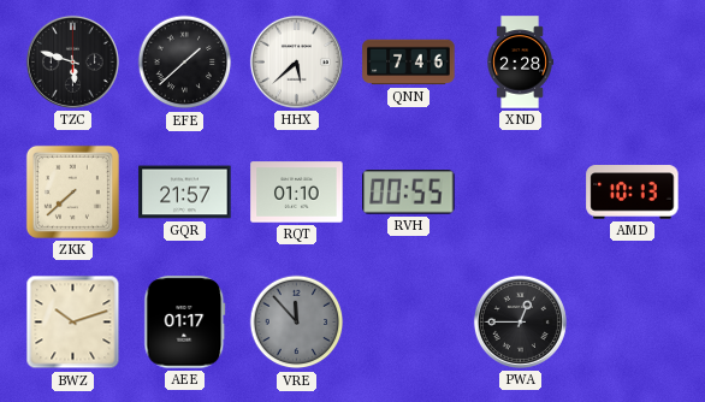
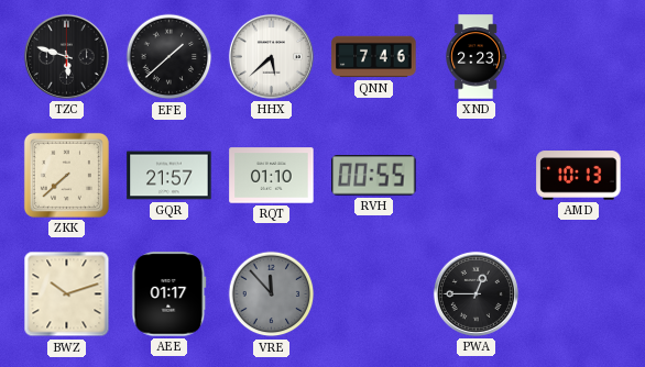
XND: 2:28 -> 2:23
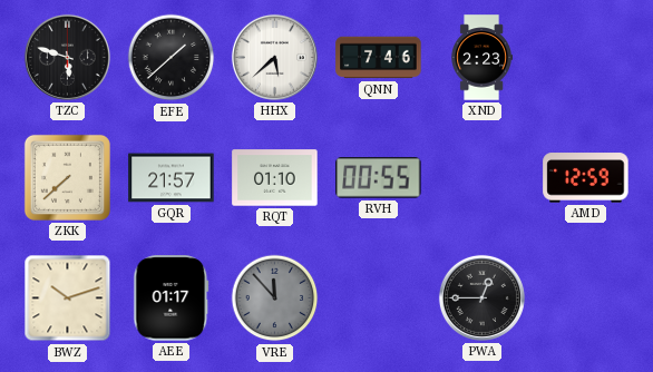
AMD: 10:13 -> 12:59
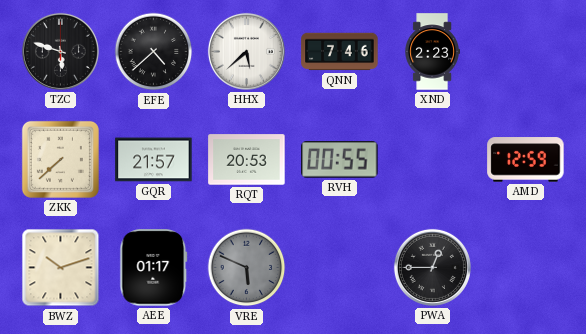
EFE: 1:38 -> 4:38
RQT: 01:10 -> 20:53
VRE: 11:53 -> 5:49
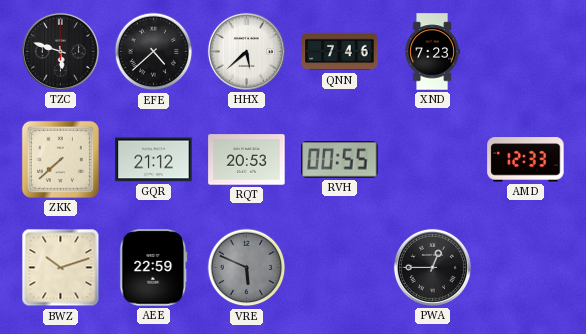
XND: 2:23 -> 7:23
GQR: 21:57 -> 21:12
AMD: 12:59 -> 12:33
AEE: 01:17 -> 22:59
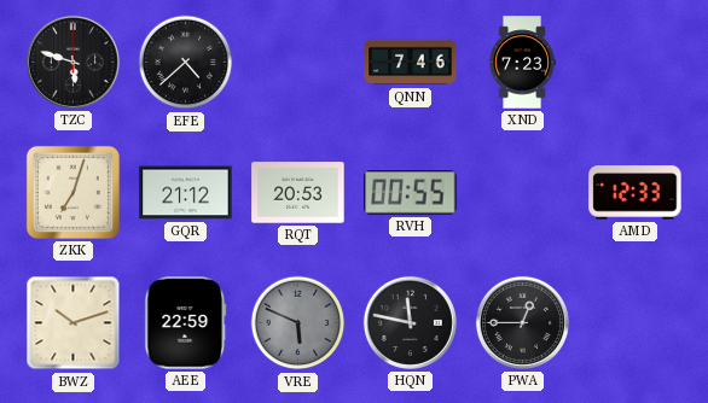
HHX: 5:38 -> none
ZKK: 7:38 -> 7:03
HQN: none -> 11:47
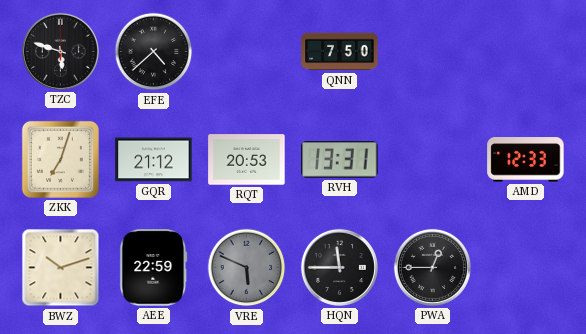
QNN: 7:46 -> 7:50
XND: 7:23 -> none
RVH: 00:55 -> 13:31
HQN: 11:47 -> 11:45
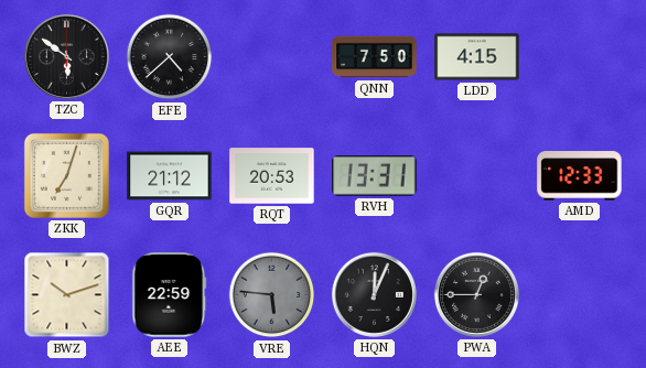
TZC: 5:48 -> 5:51
LDD: none -> 4:15
VRE: 5:49 -> 5:46
HQN: 11:45 -> 12:04
